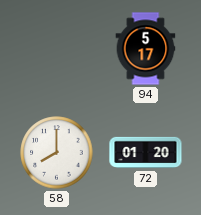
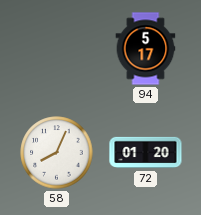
58: 8:00 -> 8:04
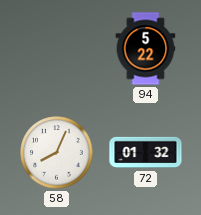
94: 5:17 -> 5:22
72: 01:20 -> 01:32
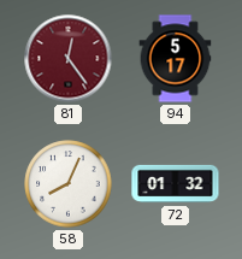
81: none -> 12:24
94: 5:22 -> 5:17
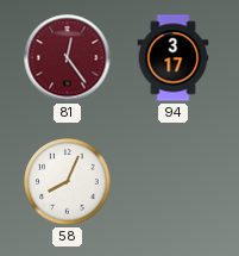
94: 5:17 -> 3:17
72: 01:32 -> none
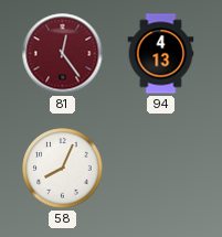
94: 3:17 -> 4:13
